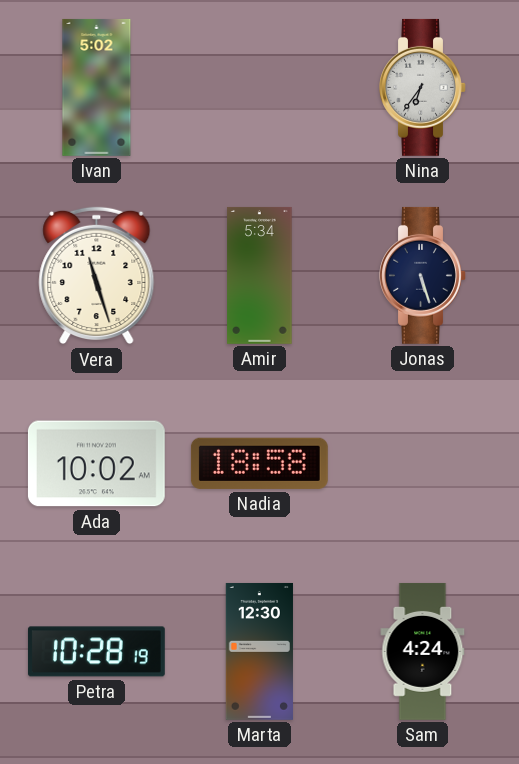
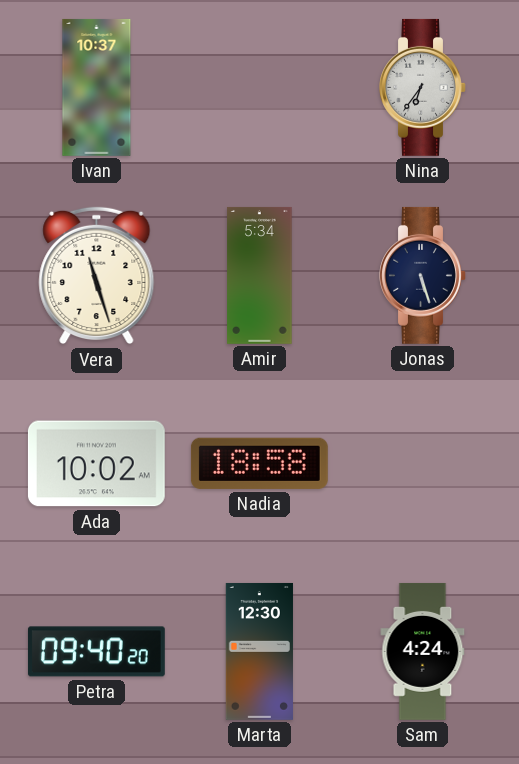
Ivan: 5:02 -> 10:37
Petra: 10:28 -> 09:40
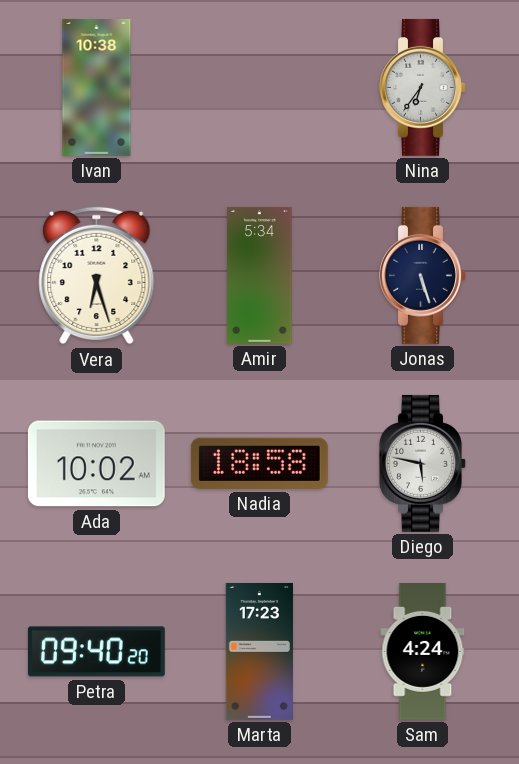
Ivan: 10:37 -> 10:38
Vera: 11:27 -> 6:27
Diego: none -> 5:47
Marta: 12:30 -> 17:23
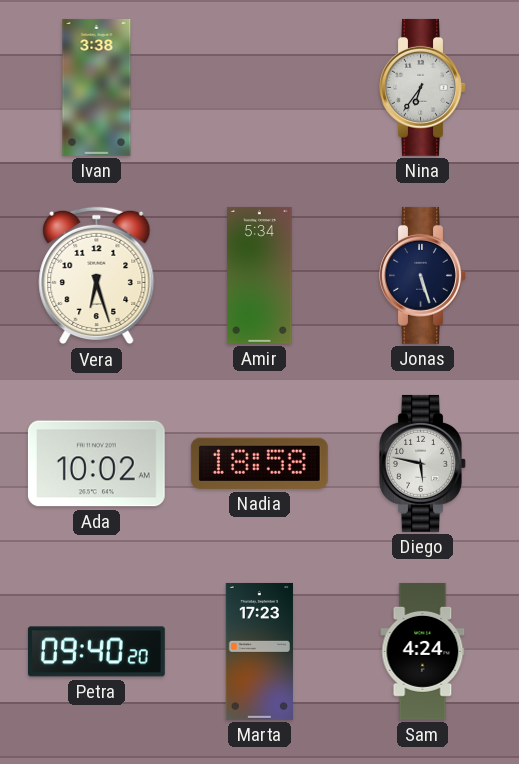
Ivan: 10:38 -> 3:38
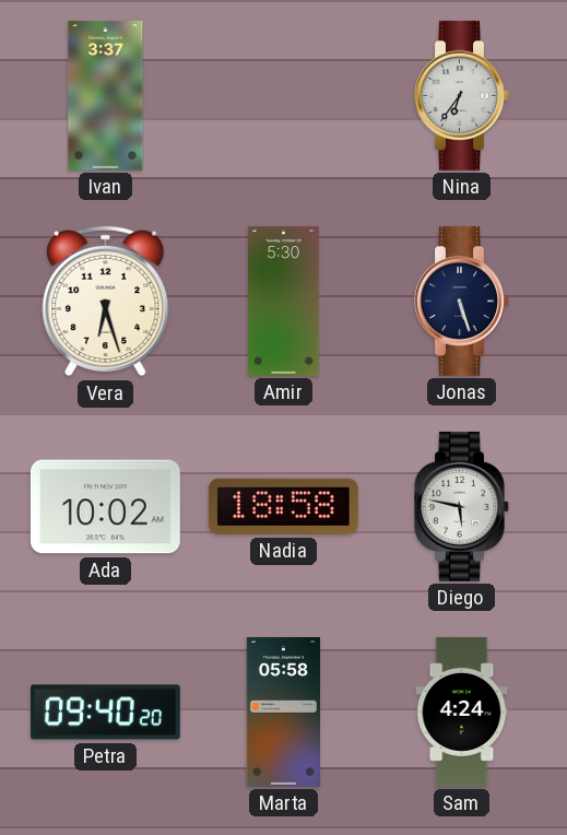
Ivan: 3:38 -> 3:37
Amir: 5:34 -> 5:30
Marta: 17:23 -> 05:58
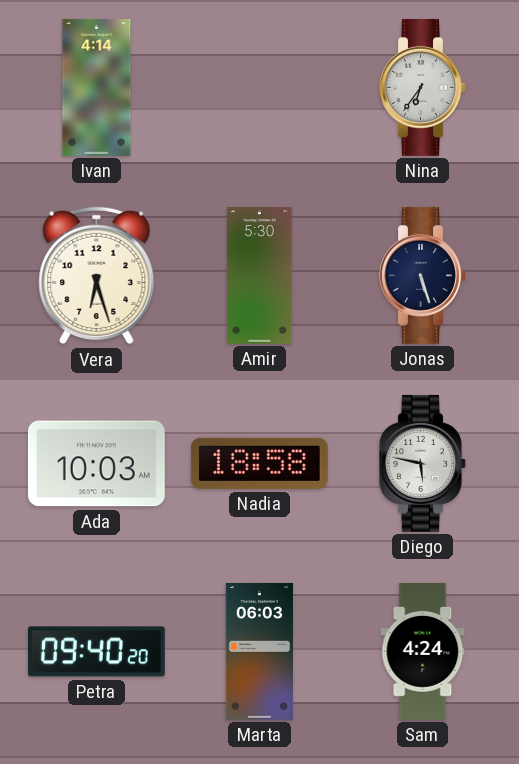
Ivan: 3:37 -> 4:14
Ada: 10:02 -> 10:03
Marta: 05:58 -> 06:03
